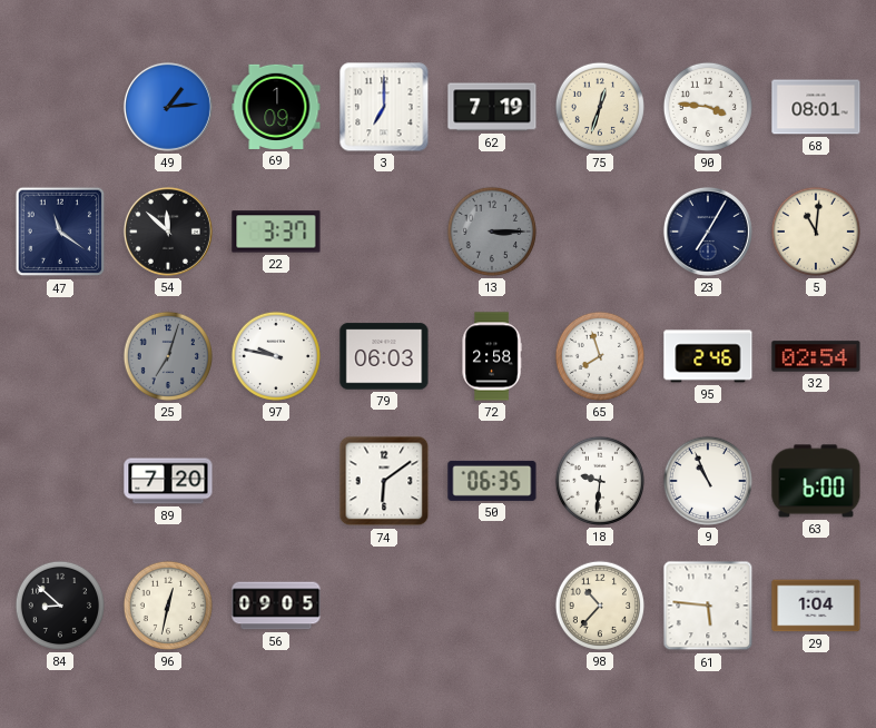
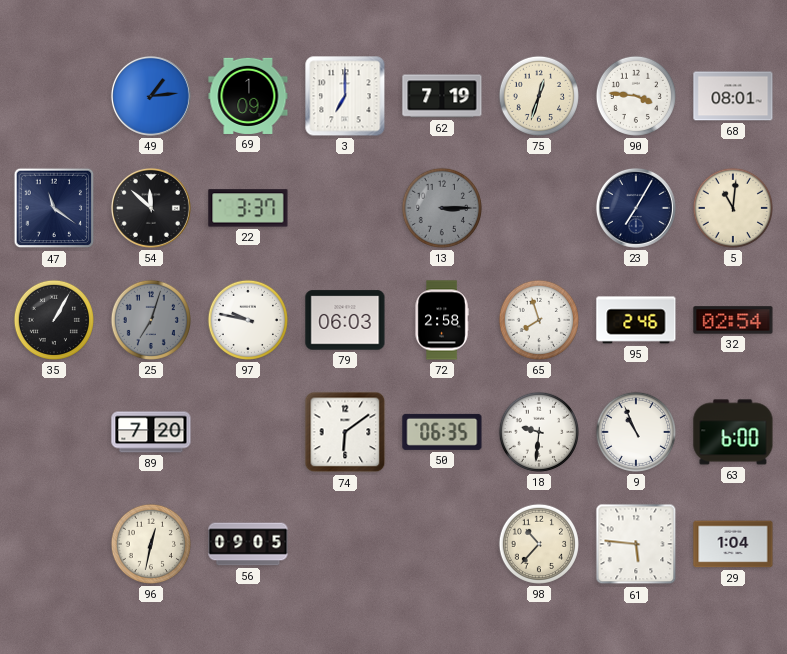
35: none -> 1:05
84: 8:52 -> none
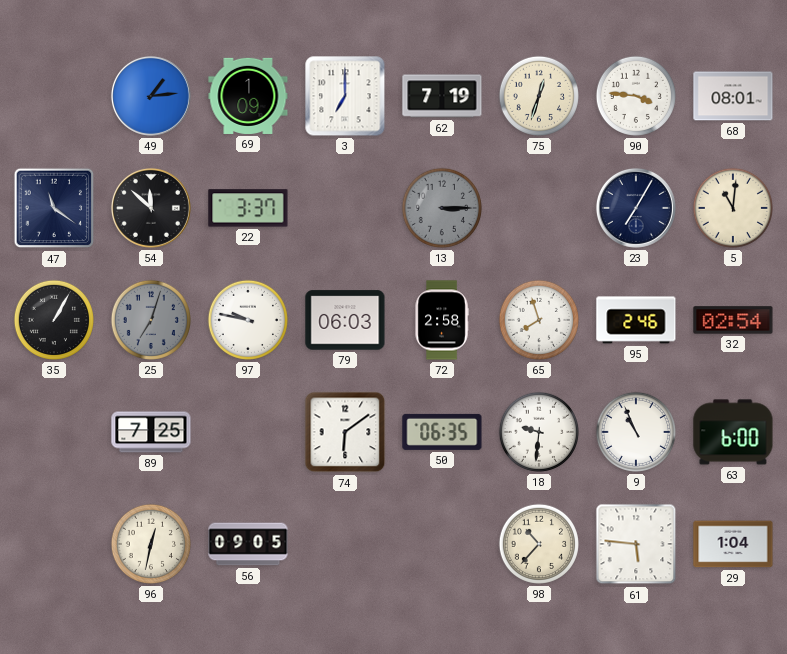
89: 7:20 -> 7:25
